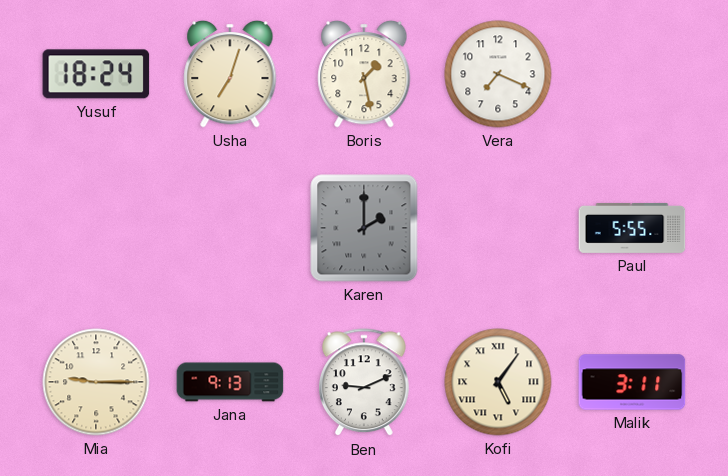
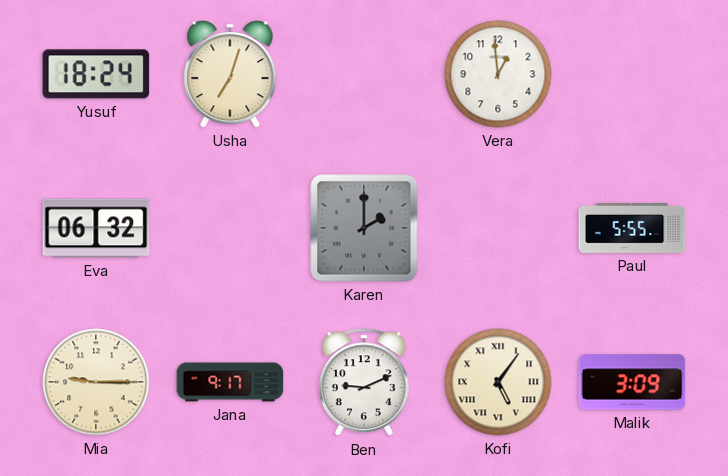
Boris: 1:28 -> none
Vera: 7:19 -> 12:59
Eva: none -> 06:32
Jana: 9:13 -> 9:17
Malik: 3:11 -> 3:09
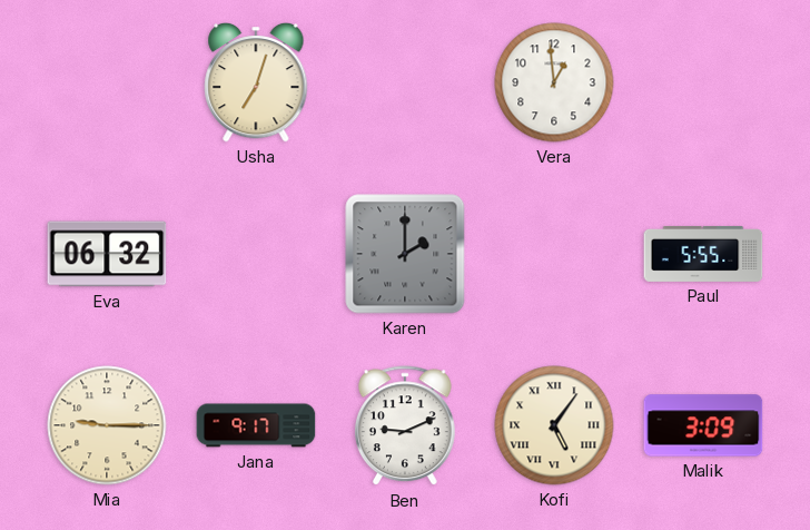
Yusuf: 18:24 -> none
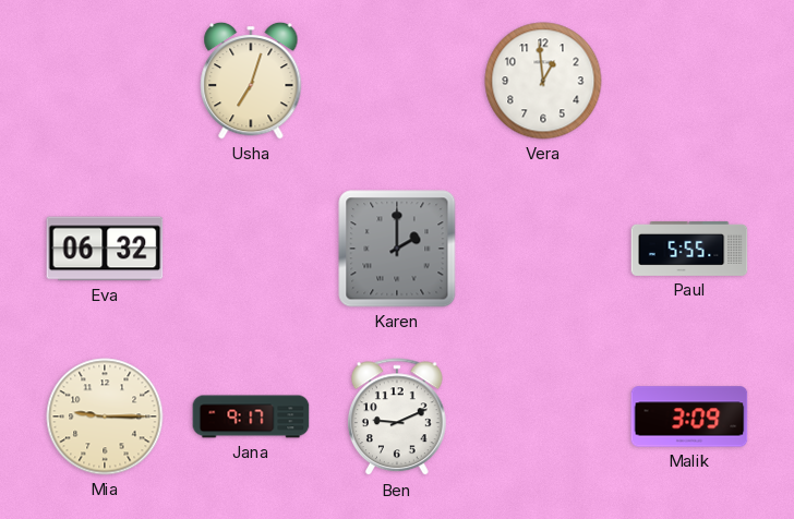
Kofi: 5:06 -> none
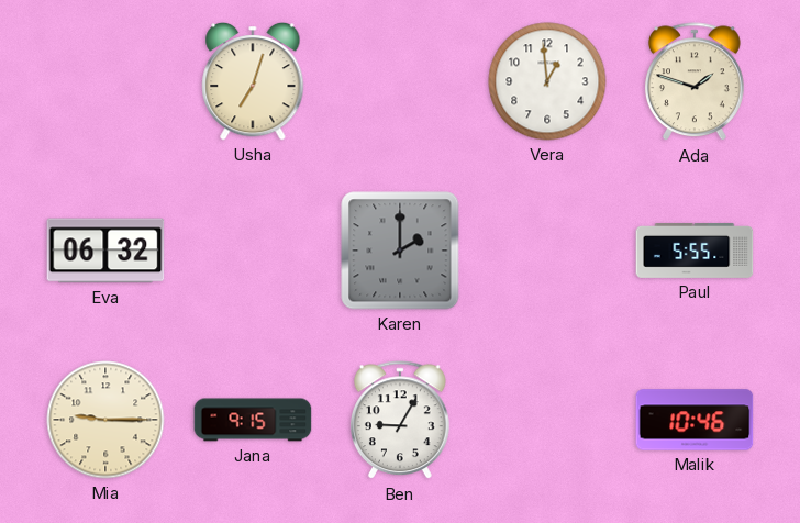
Ada: none -> 1:48
Jana: 9:17 -> 9:15
Ben: 9:11 -> 9:05
Malik: 3:09 -> 10:46
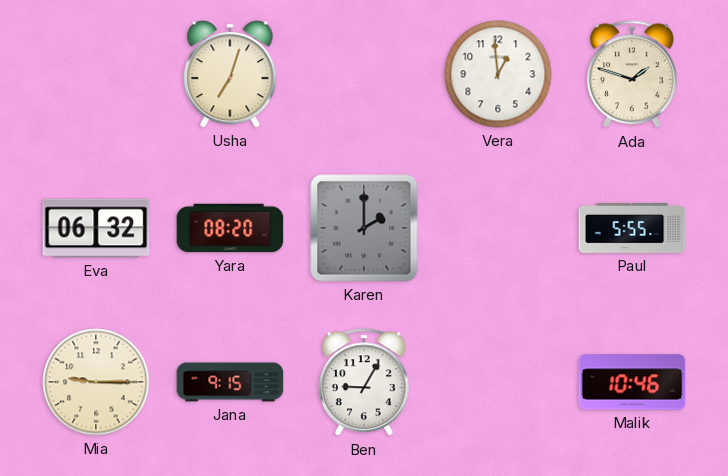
Yara: none -> 08:20
